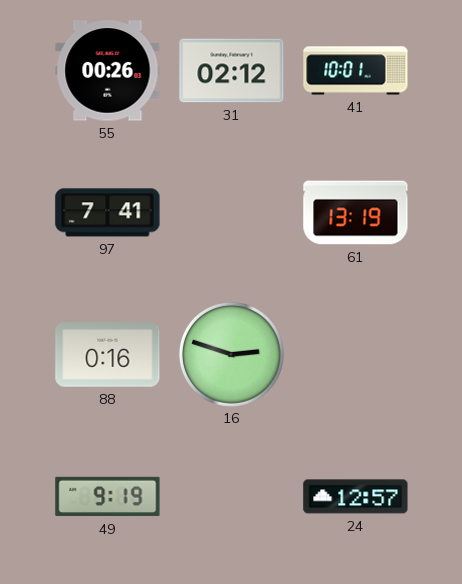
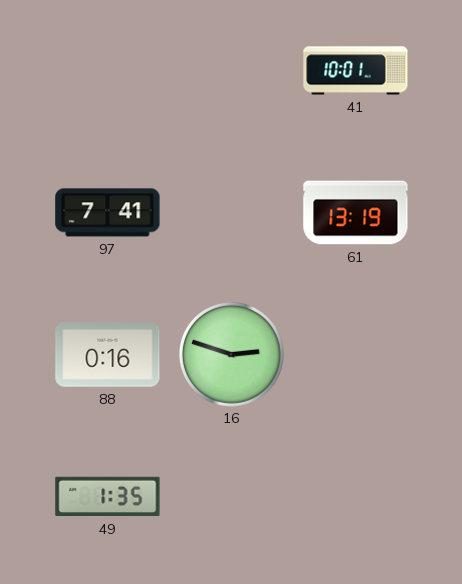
55: 00:26 -> none
31: 02:12 -> none
49: 9:19 -> 1:35
24: 12:57 -> none
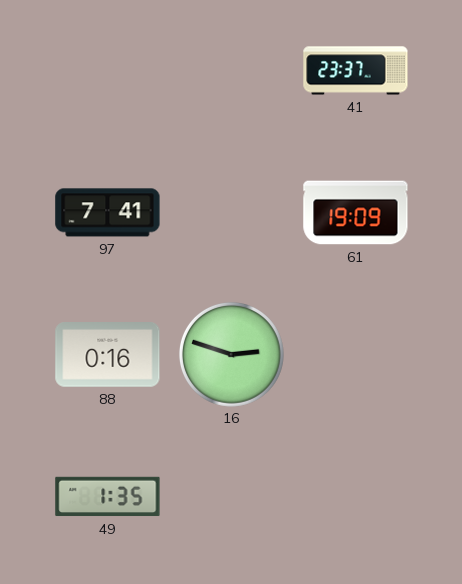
41: 10:01 -> 23:37
61: 13:19 -> 19:09
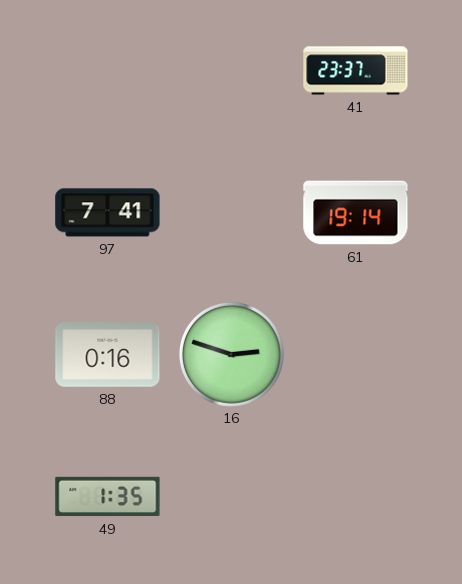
61: 19:09 -> 19:14
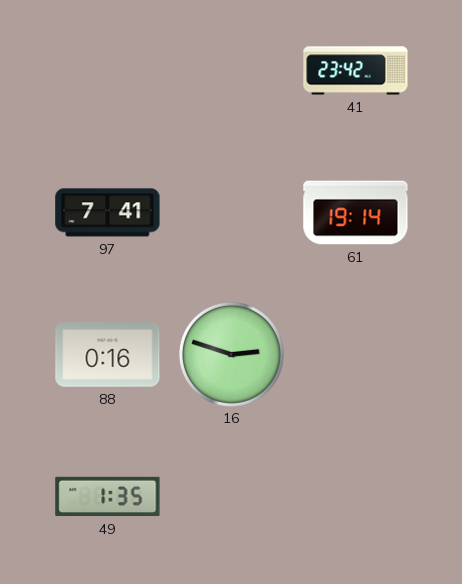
41: 23:37 -> 23:42
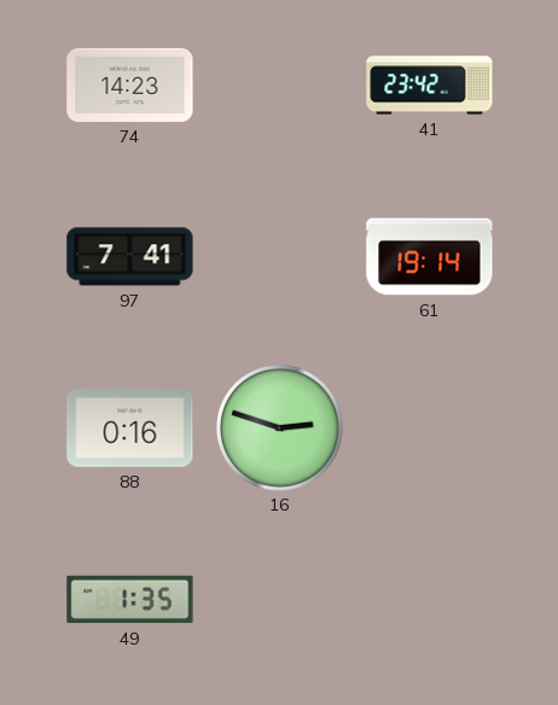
74: none -> 14:23
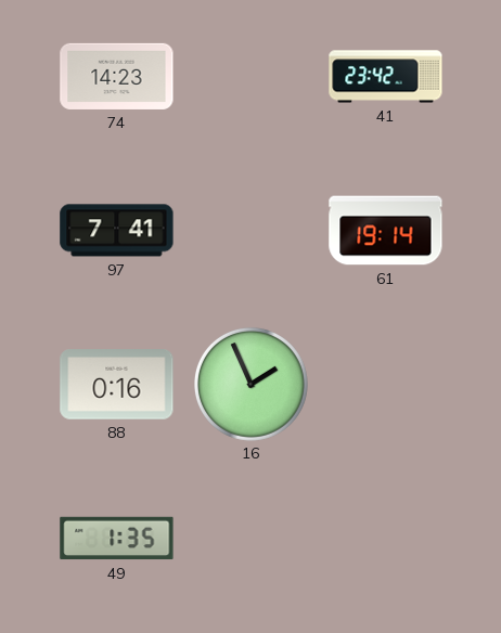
16: 2:48 -> 1:56
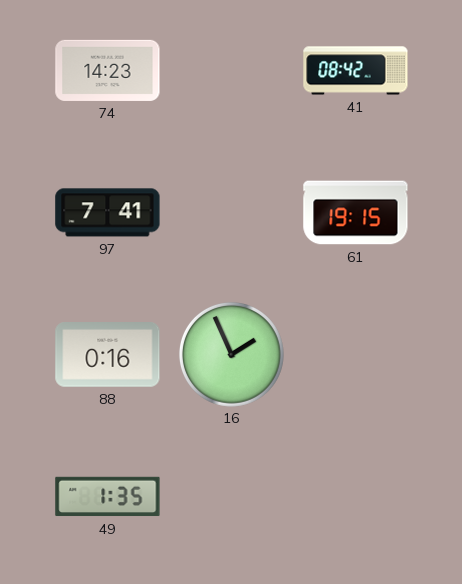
41: 23:42 -> 08:42
61: 19:14 -> 19:15
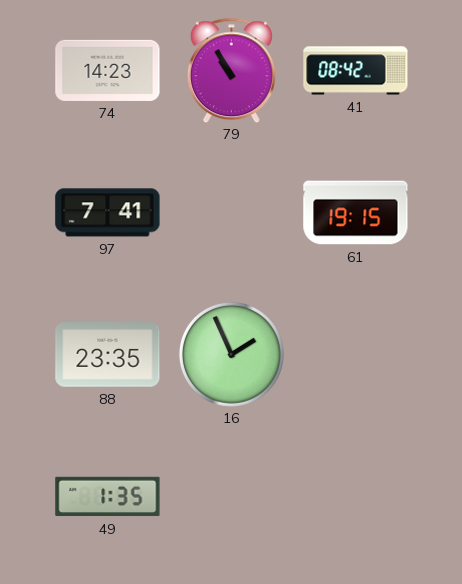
79: none -> 10:55
88: 0:16 -> 23:35
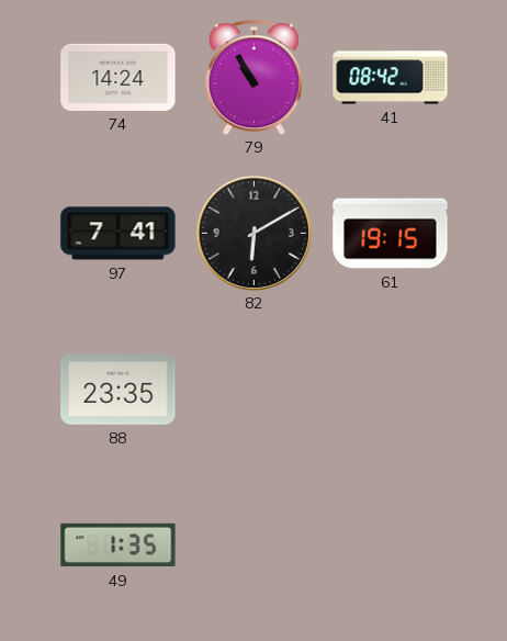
74: 14:23 -> 14:24
82: none -> 6:10
16: 1:56 -> none
